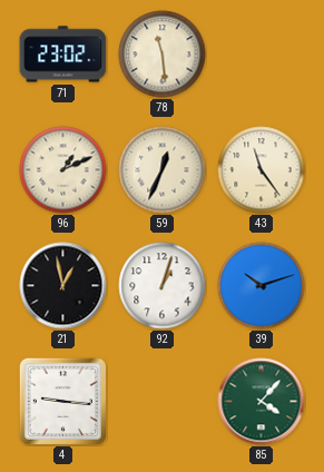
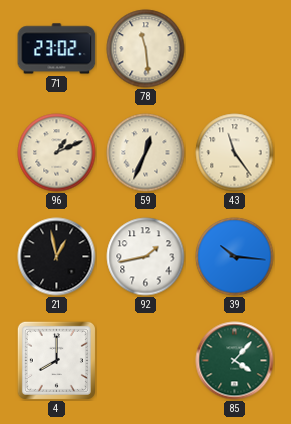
92: 1:03 -> 1:43
39: 10:12 -> 10:16
4: 9:16 -> 8:00
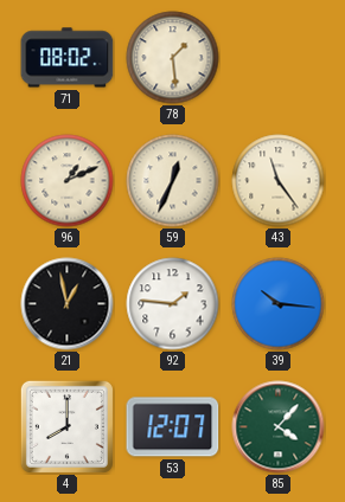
71: 23:02 -> 08:02
78: 11:29 -> 1:29
92: 1:43 -> 1:46
53: none -> 12:07
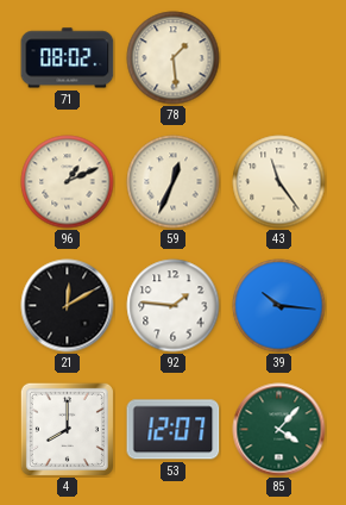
21: 12:58 -> 12:10
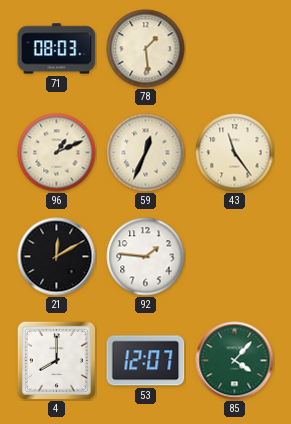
71: 08:02 -> 08:03
39: 10:16 -> none
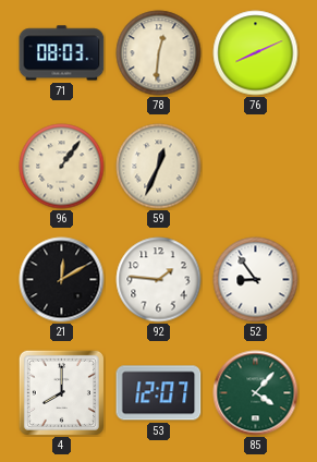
78: 1:29 -> 12:31
76: none -> 8:11
96: 1:11 -> 1:06
43: 11:24 -> none
52: none -> 8:54
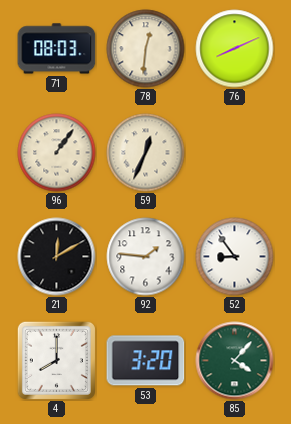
53: 12:07 -> 3:20
